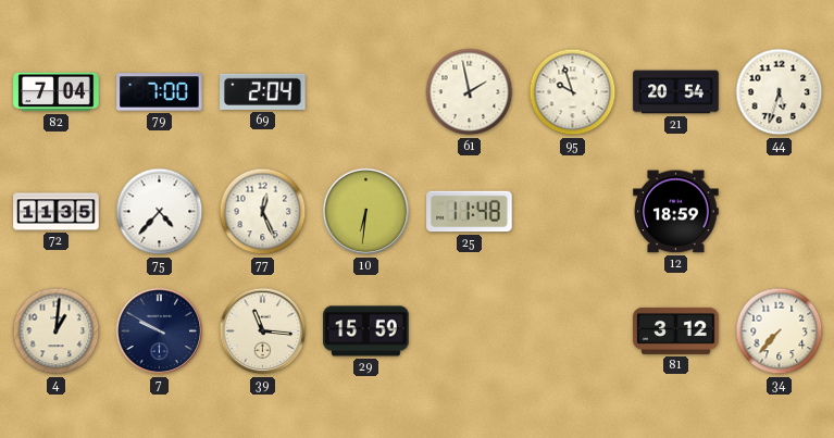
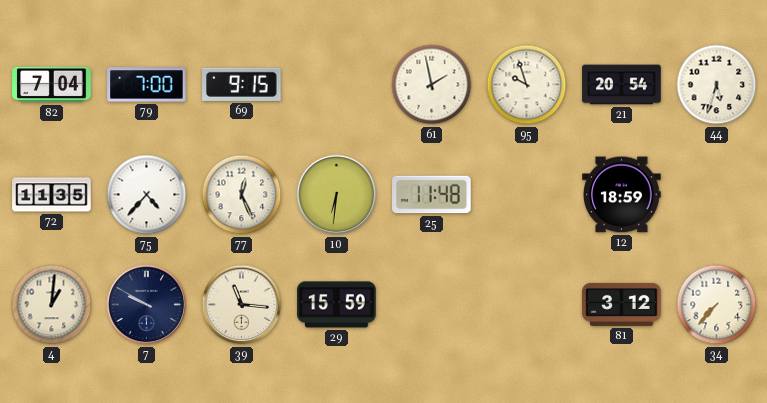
69: 2:04 -> 9:15
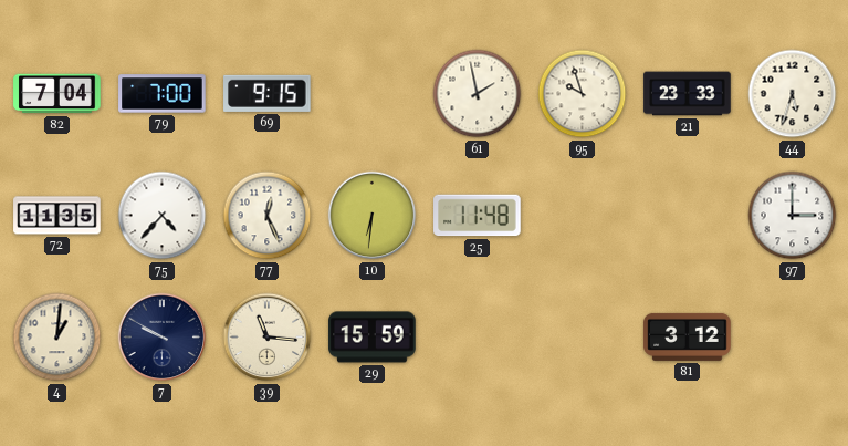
21: 20:54 -> 23:33
12: 18:59 -> none
97: none -> 3:00
34: 7:37 -> none
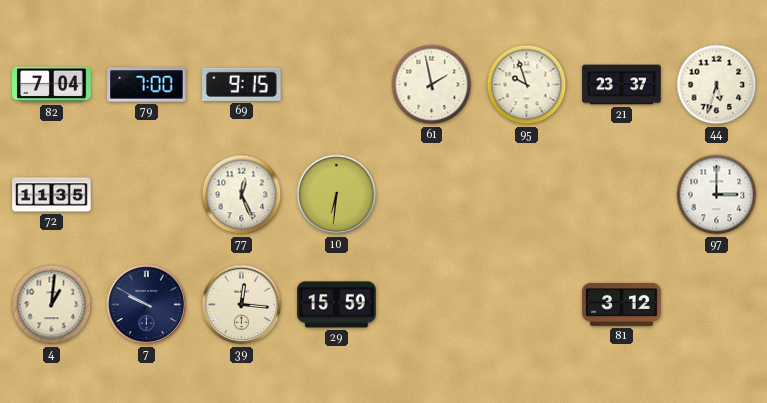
21: 23:33 -> 23:37
75: 4:37 -> none
25: 11:48 -> none
39: 11:16 -> 12:16
